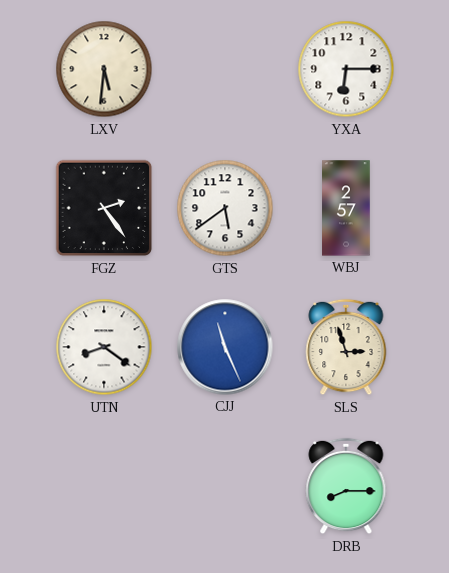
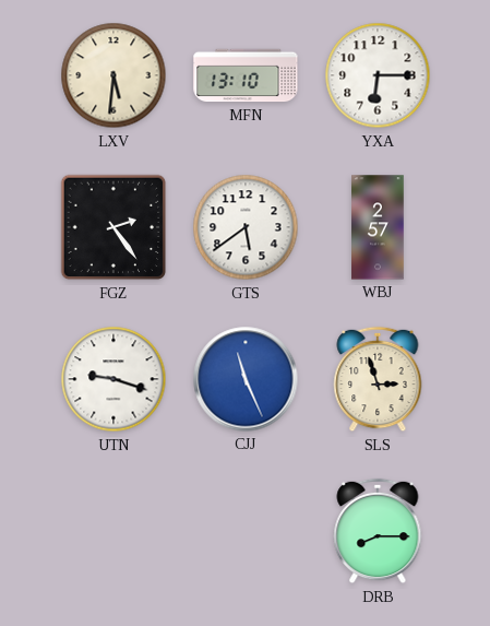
MFN: none -> 13:10
UTN: 8:21 -> 9:18
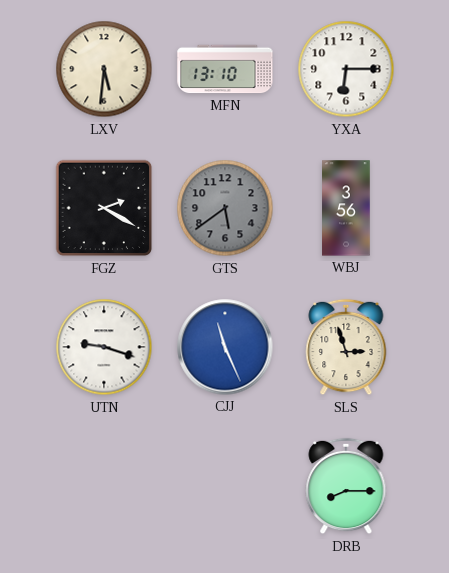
FGZ: 2:24 -> 2:20
GTS dial: white -> grey
WBJ: 2:57 -> 3:56
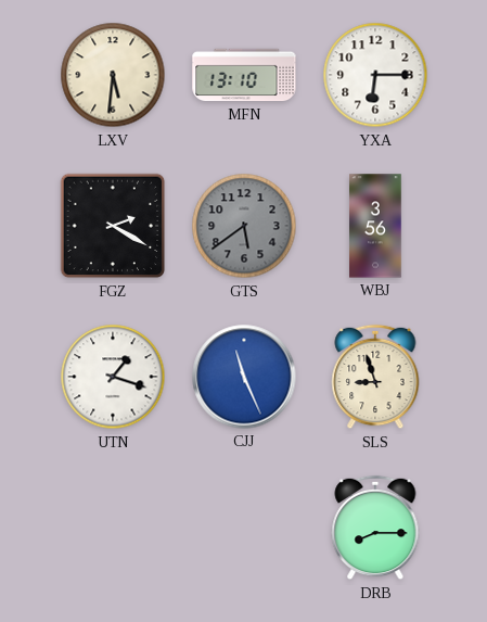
UTN: 9:18 -> 1:18
SLS: 2:57 -> 8:57
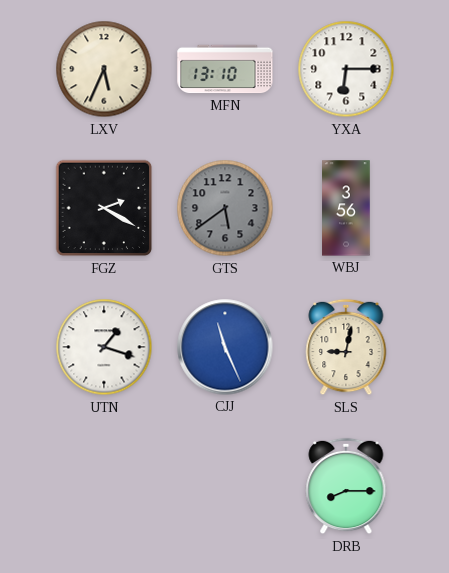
LXV: 5:31 -> 5:34
SLS: 8:57 -> 9:02
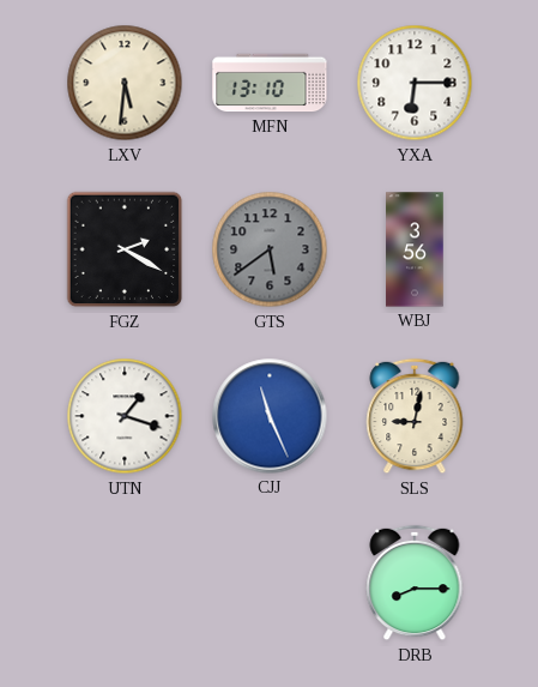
LXV: 5:34 -> 5:31
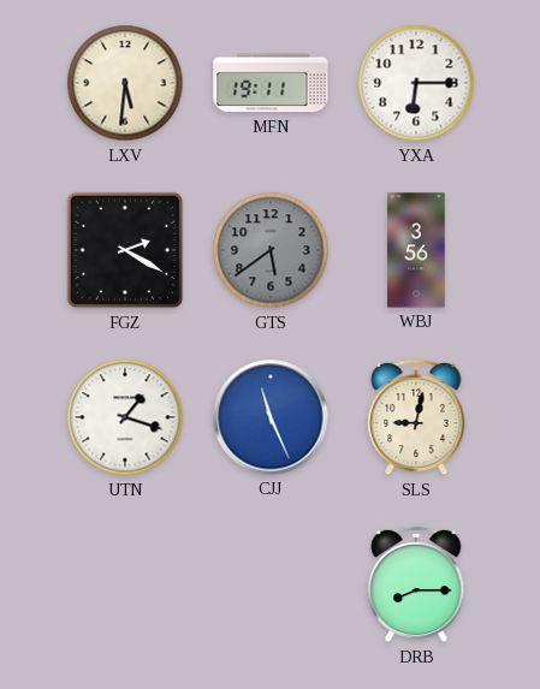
MFN: 13:10 -> 19:11
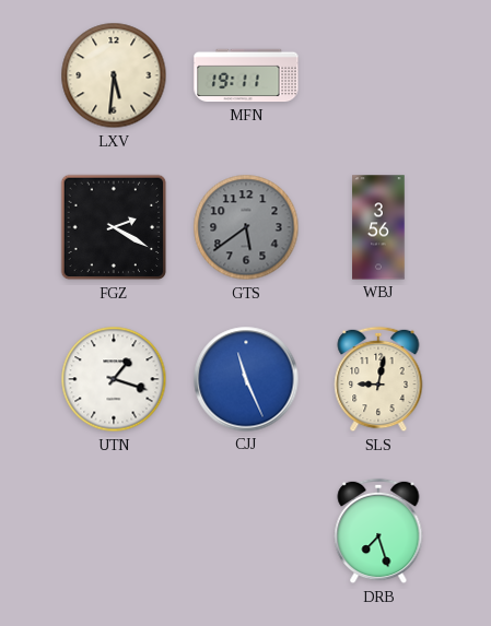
YXA: 6:15 -> none
DRB: 8:15 -> 7:27
